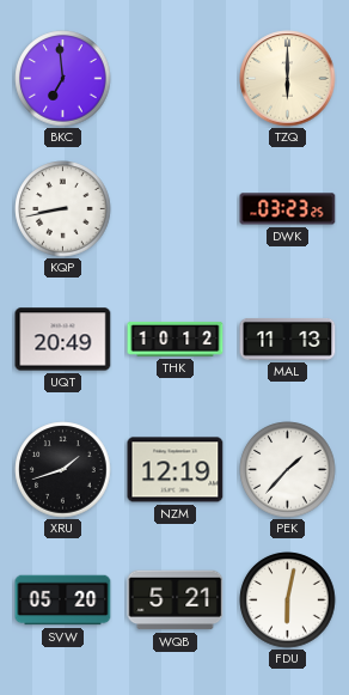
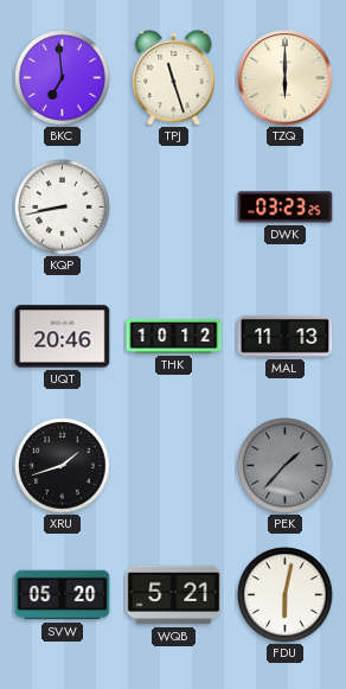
TPJ: none -> 11:27
UQT: 20:49 -> 20:46
NZM: 12:19 -> none
PEK dial: white -> grey
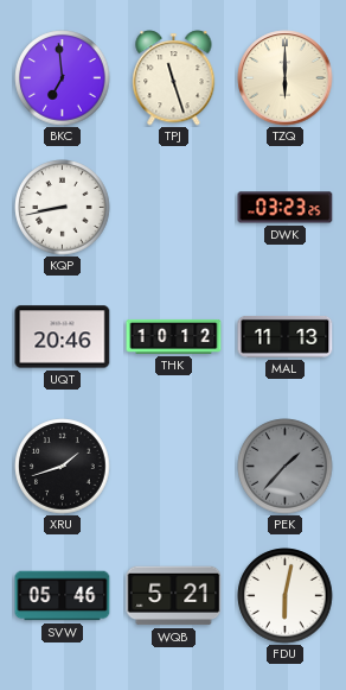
SVW: 05:20 -> 05:46
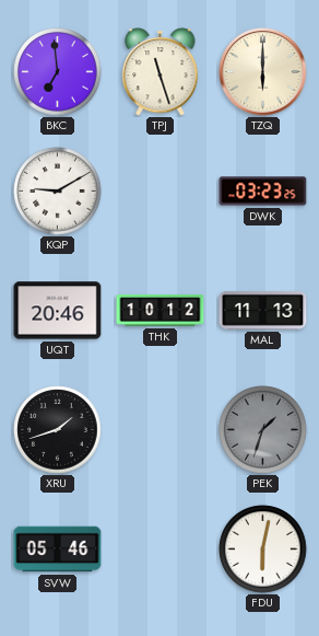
KQP: 8:43 -> 9:10
PEK: 1:37 -> 1:33
WQB: 5:21 -> none
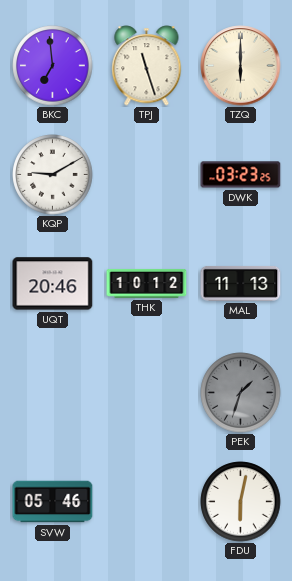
XRU: 1:42 -> none
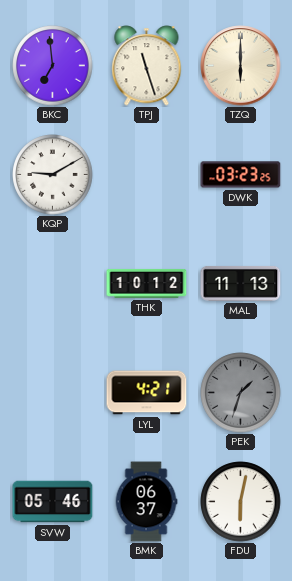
UQT: 20:46 -> none
LYL: none -> 4:21
BMK: none -> 06:37
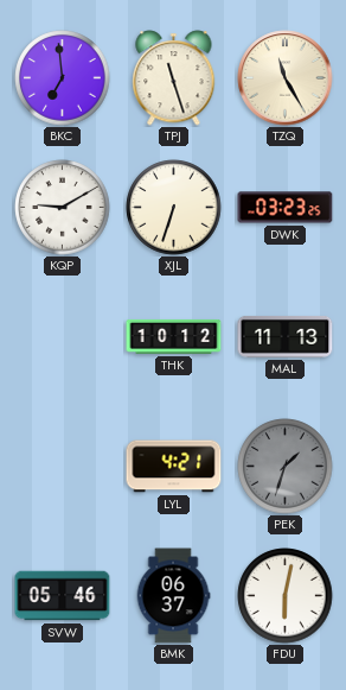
TZQ: 6:00 -> 11:25
XJL: none -> 6:33
